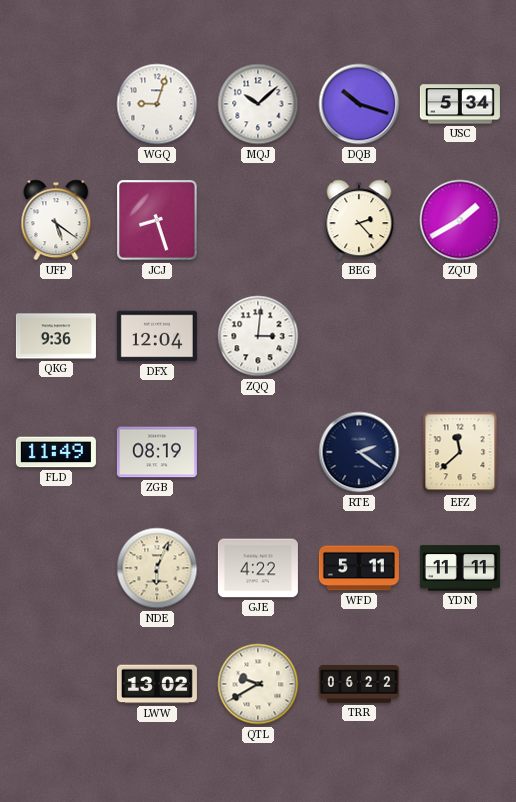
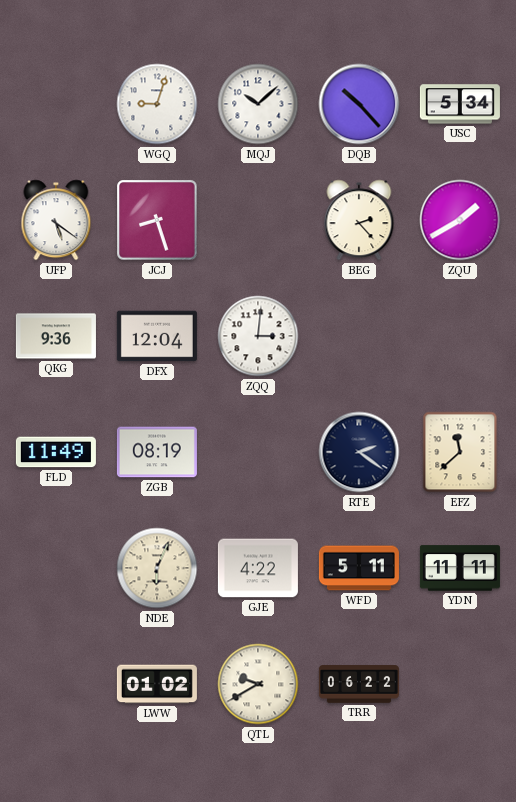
DQB: 10:18 -> 10:23
LWW: 13:02 -> 01:02
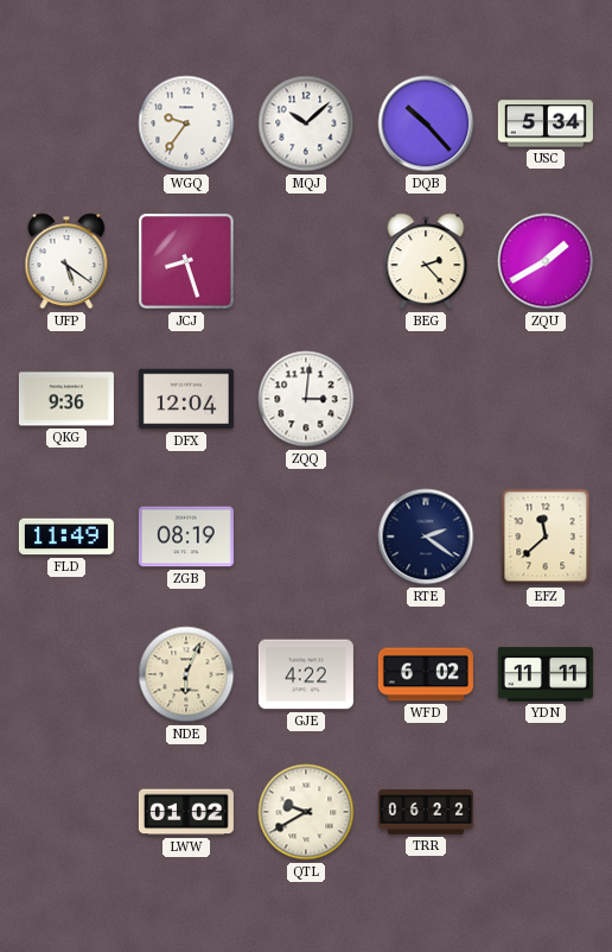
WGQ: 9:03 -> 9:36
WFD: 5:11 -> 6:02
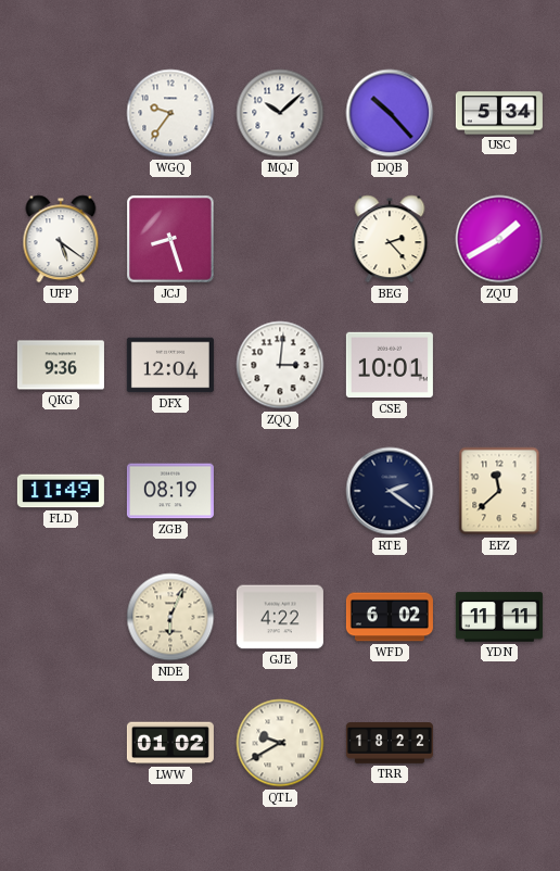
CSE: none -> 10:01
TRR: 06:22 -> 18:22
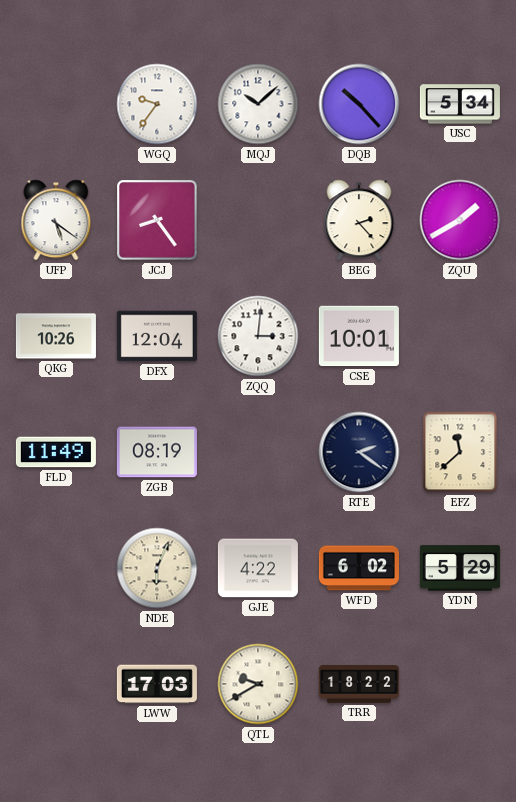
JCJ: 8:27 -> 8:24
QKG: 9:36 -> 10:26
YDN: 11:11 -> 5:29
LWW: 01:02 -> 17:03
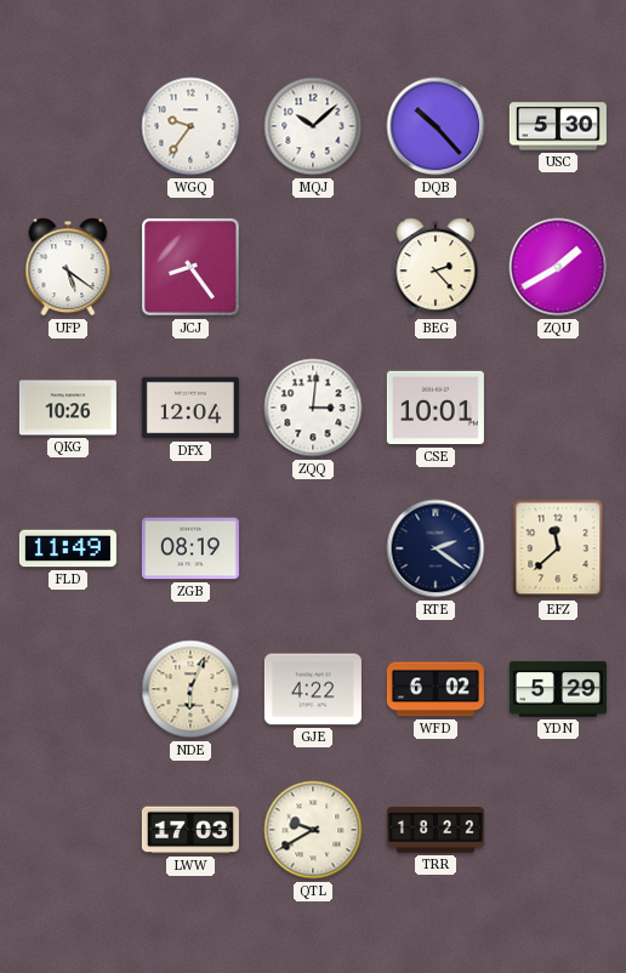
USC: 5:34 -> 5:30
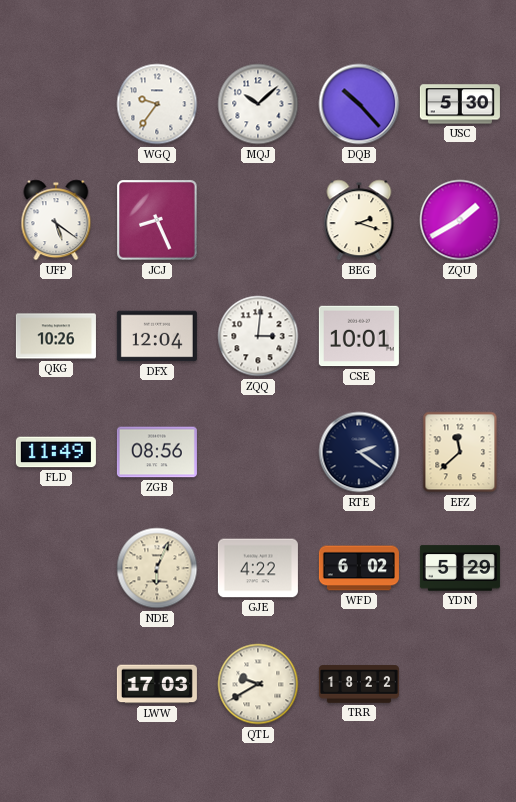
JCJ: 8:24 -> 8:26
BEG: 2:23 -> 2:18
ZGB: 08:19 -> 08:56
